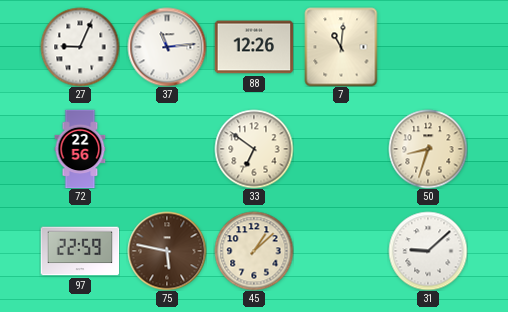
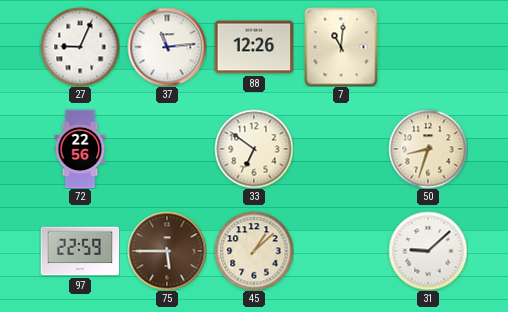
75: 5:47 -> 5:45
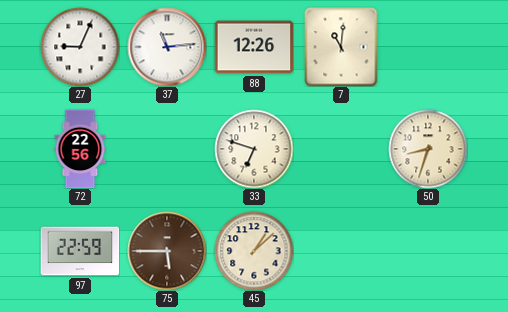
33: 6:51 -> 6:48
31: 9:08 -> none
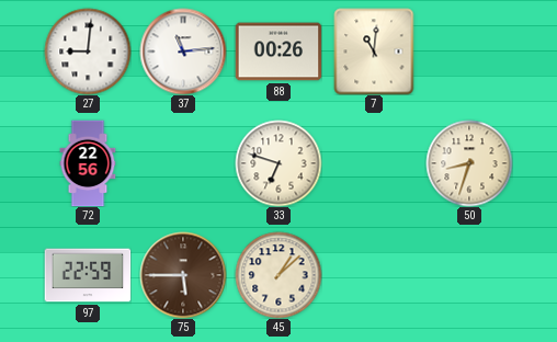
27: 9:04 -> 9:01
88: 12:26 -> 00:26
